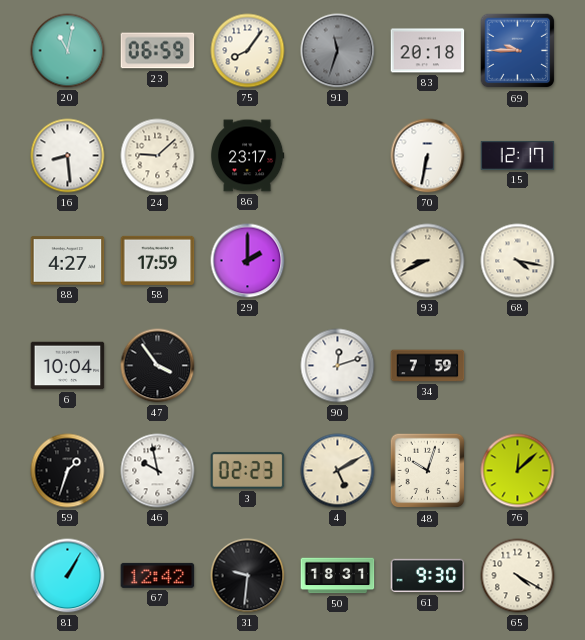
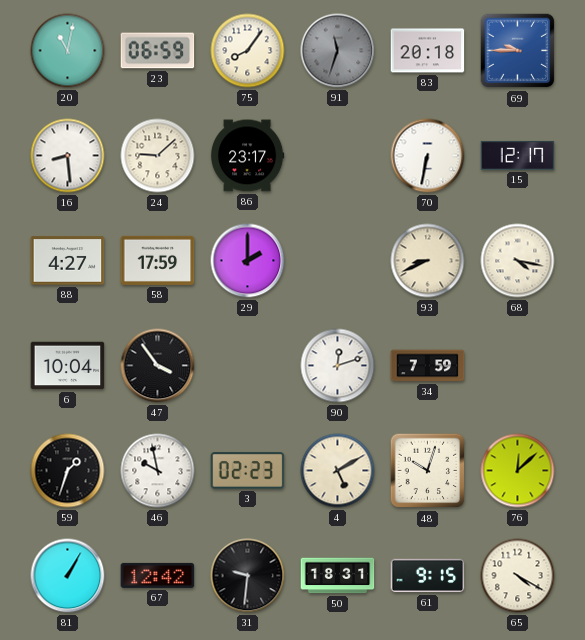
61: 9:30 -> 9:15
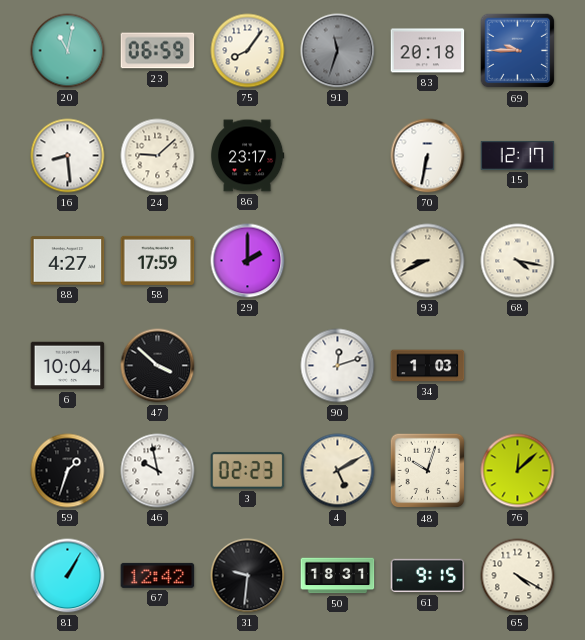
47: 3:54 -> 3:52
34: 7:59 -> 1:03
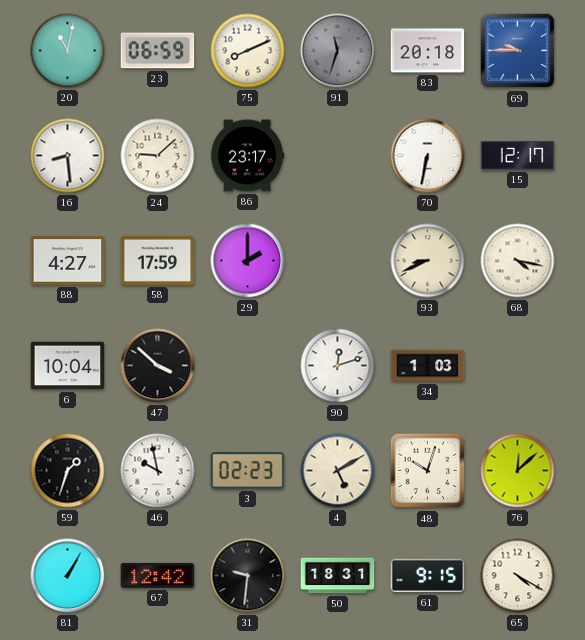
75: 8:06 -> 8:11
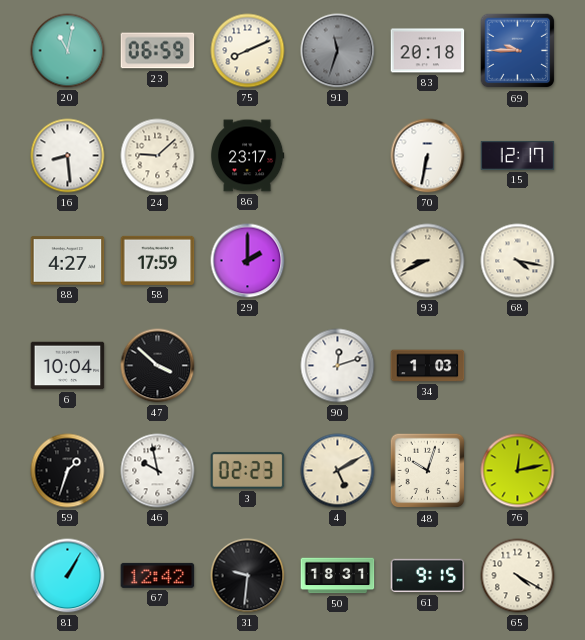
76: 12:08 -> 12:13
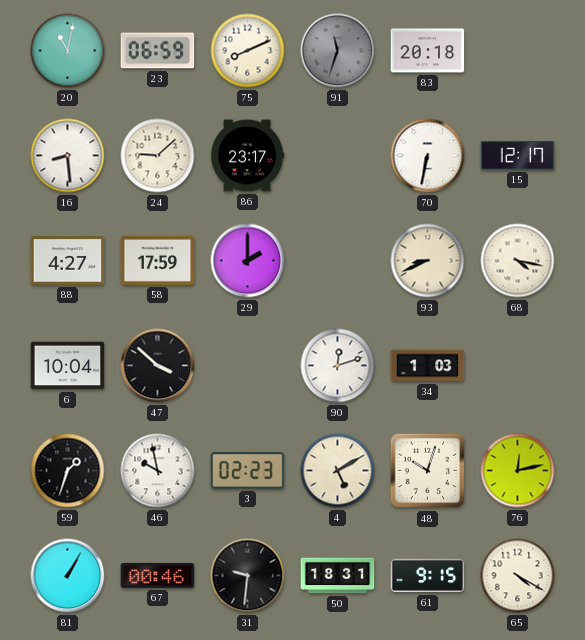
69: 9:45 -> none
67: 12:42 -> 00:46
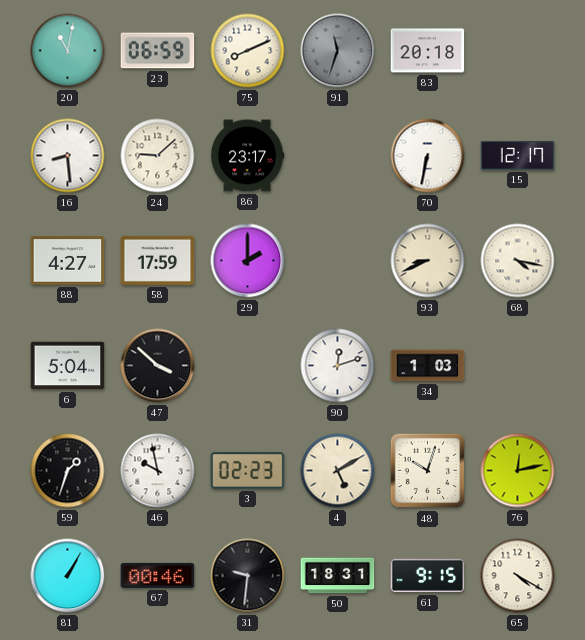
6: 10:04 -> 5:04
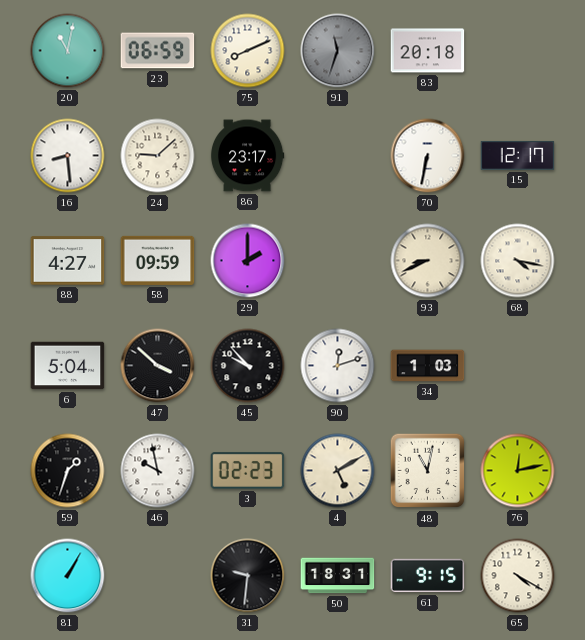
58: 17:59 -> 09:59
45: none -> 9:53
48: 10:03 -> 11:02
67: 00:46 -> none
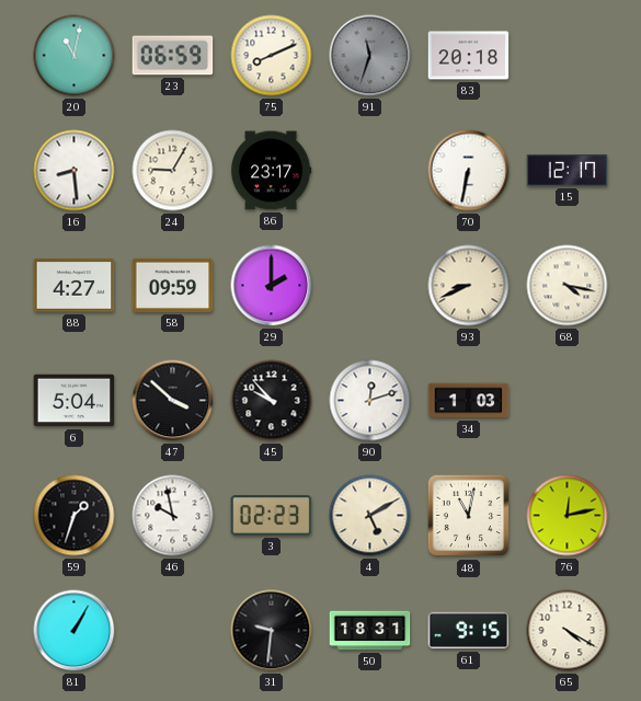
24: 9:08 -> 9:05
